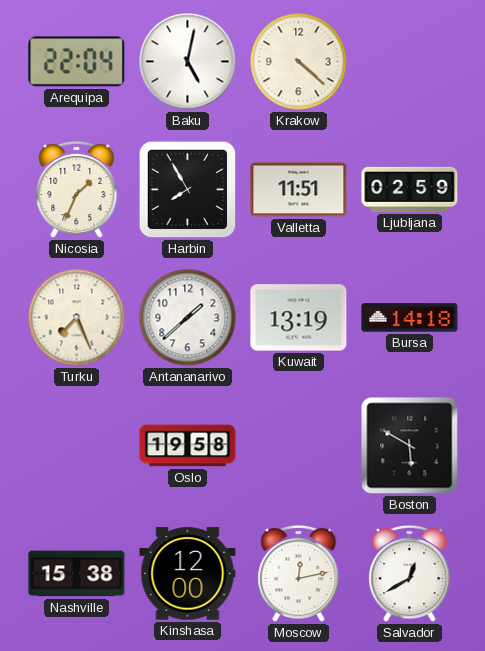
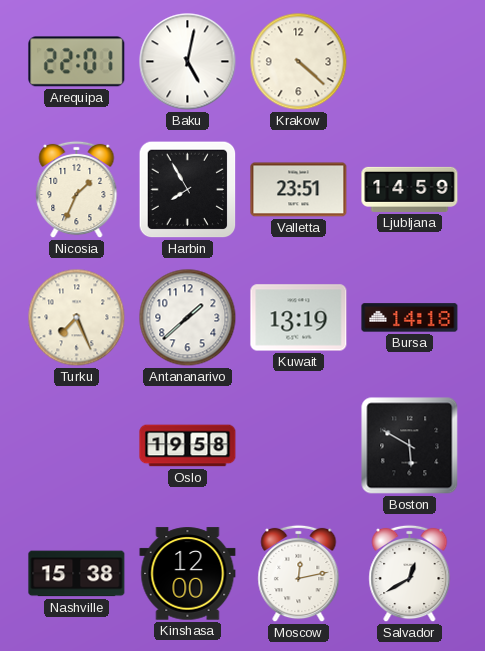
Arequipa: 22:04 -> 22:01
Valletta: 11:51 -> 23:51
Ljubljana: 02:59 -> 14:59
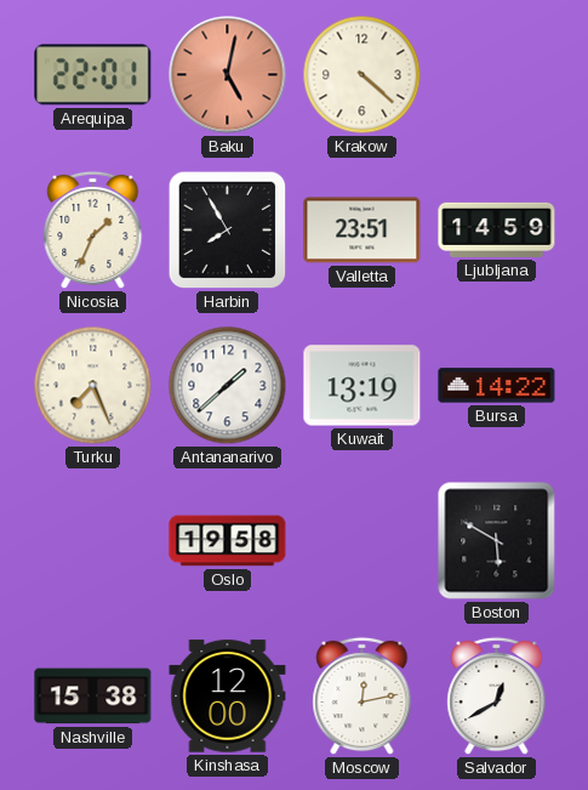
Baku dial: white -> salmon
Bursa: 14:18 -> 14:22
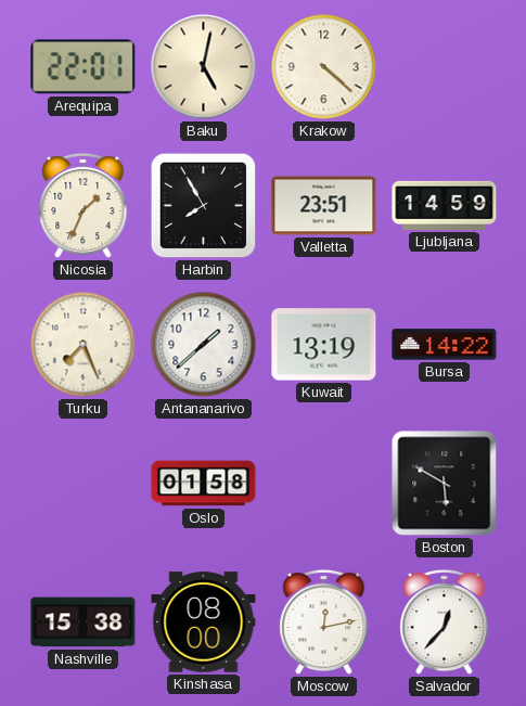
Baku dial: salmon -> cream
Oslo: 19:58 -> 01:58
Kinshasa: 12:00 -> 08:00
Salvador: 12:40 -> 12:37
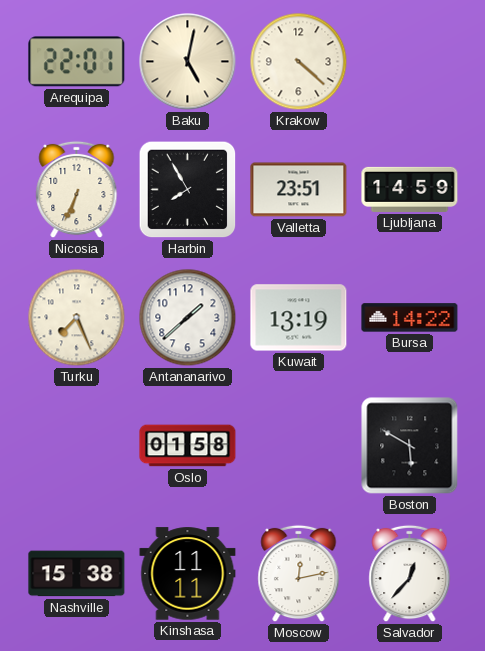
Nicosia: 1:34 -> 6:34
Kinshasa: 08:00 -> 11:11
